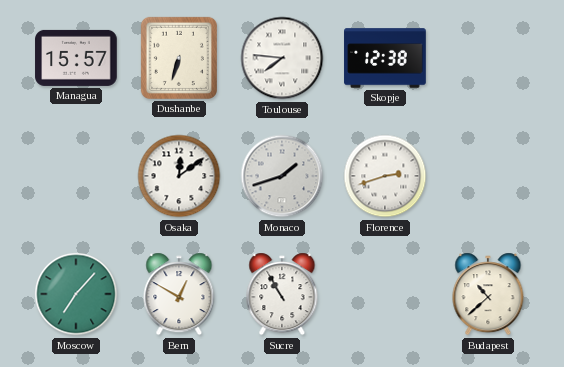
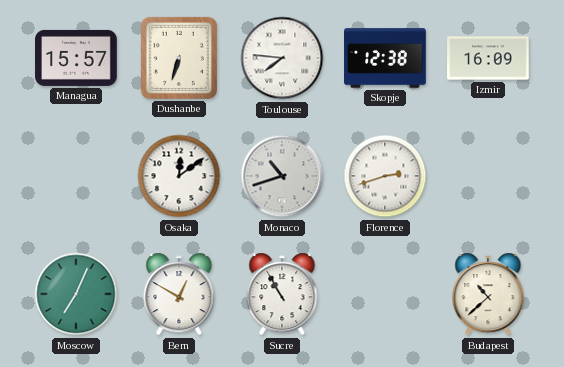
Izmir: none -> 16:09
Monaco: 1:42 -> 10:42
Moscow: 7:07 -> 7:04
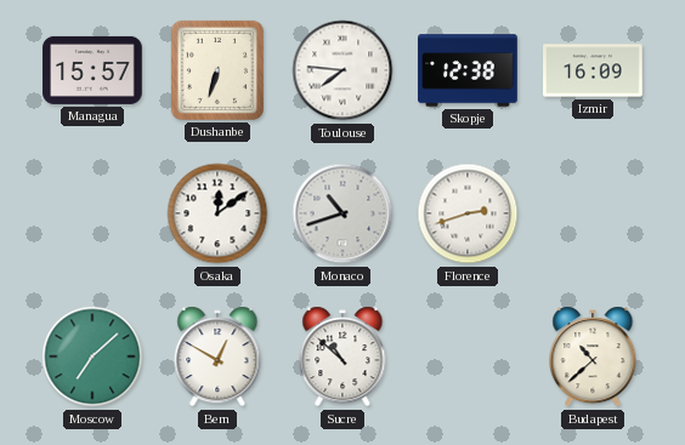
Moscow: 7:04 -> 7:08
Sucre: 10:55 -> 10:52
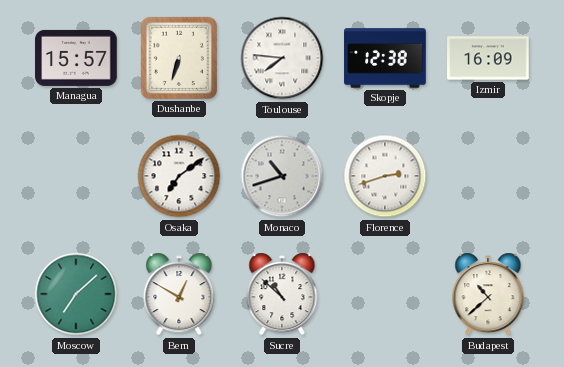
Osaka: 12:09 -> 7:09
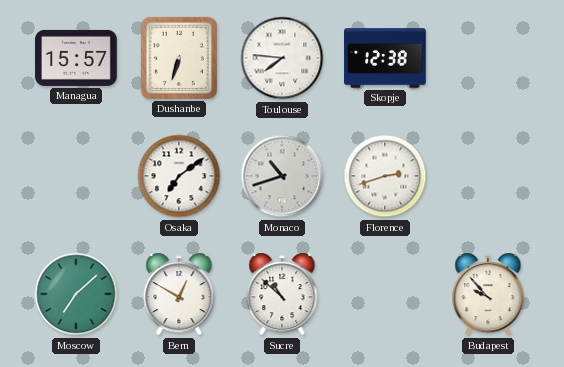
Izmir: 16:09 -> none
Budapest: 10:38 -> 9:53
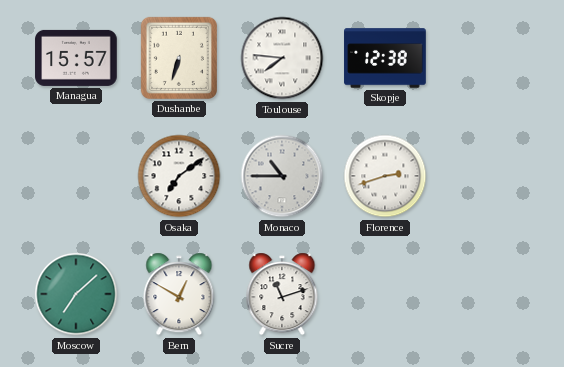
Monaco: 10:42 -> 10:45
Sucre: 10:52 -> 11:12
Budapest: 9:53 -> none
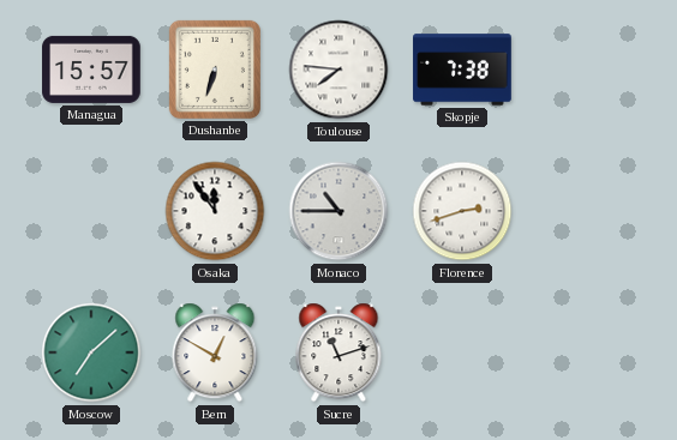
Skopje: 12:38 -> 7:38
Osaka: 7:09 -> 11:54
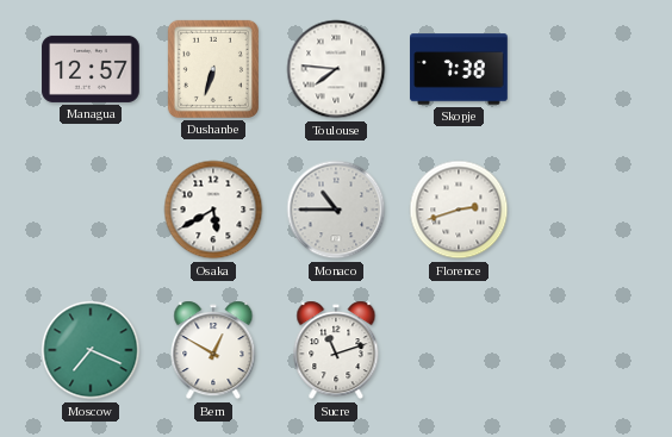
Managua: 15:57 -> 12:57
Osaka: 11:54 -> 5:40
Moscow: 7:08 -> 7:19
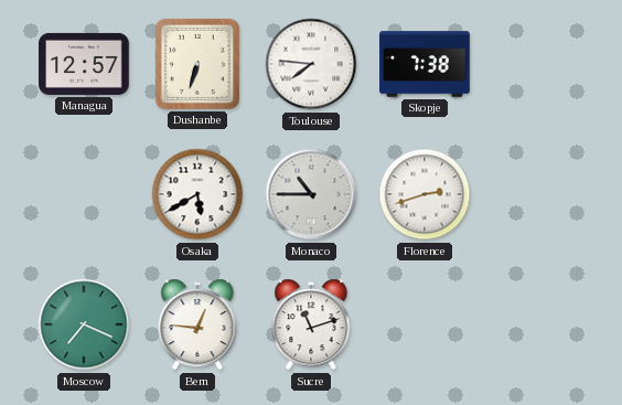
Bern: 12:50 -> 12:46
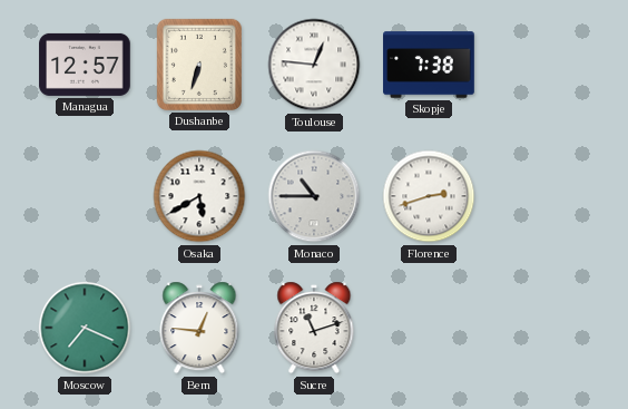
Toulouse: 7:46 -> 12:46
